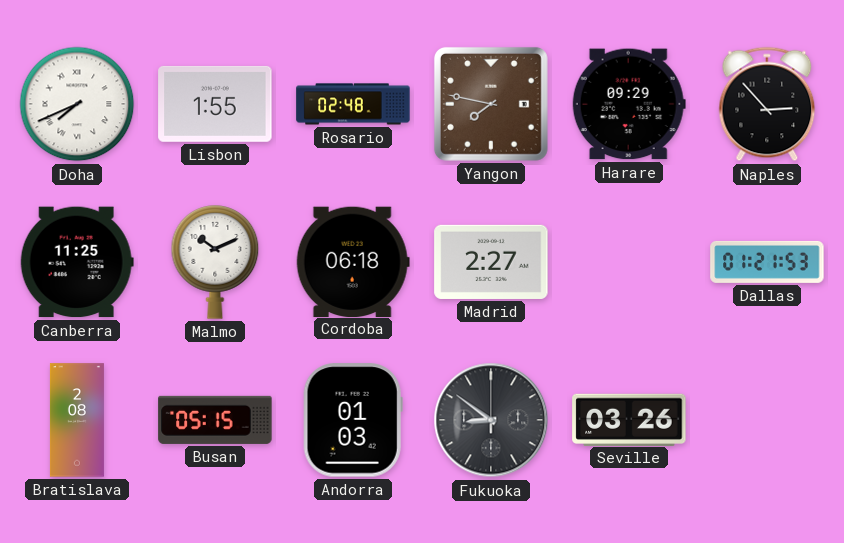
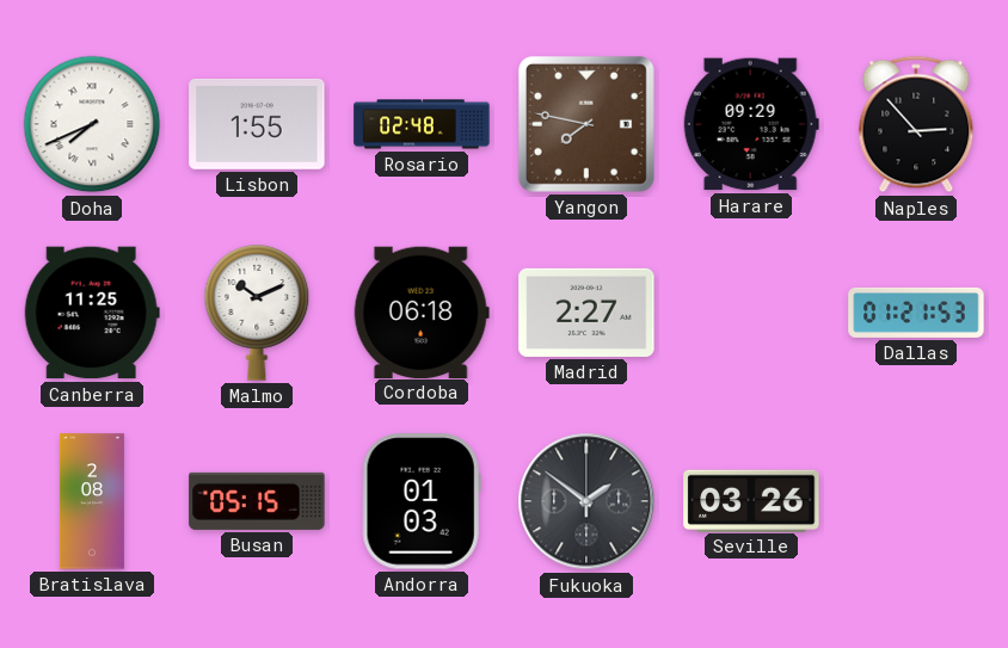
Fukuoka: 8:51 -> 1:51
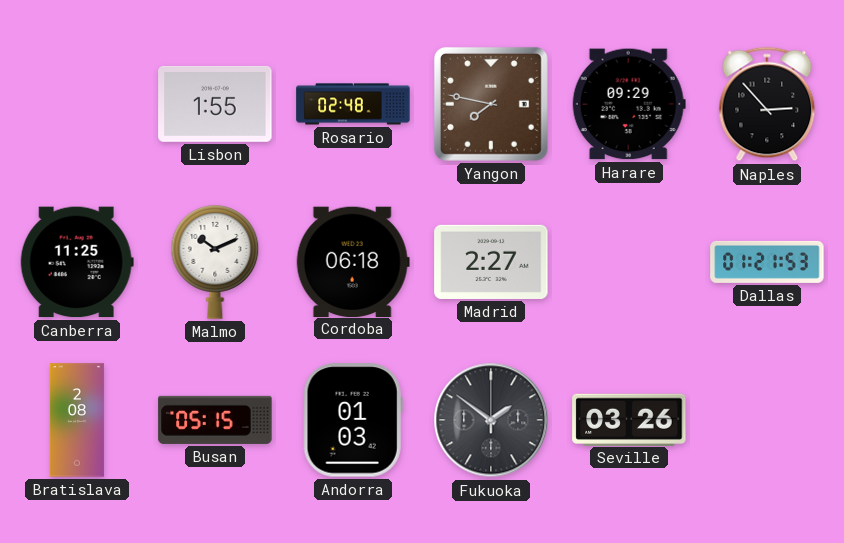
Doha: 7:41 -> none
